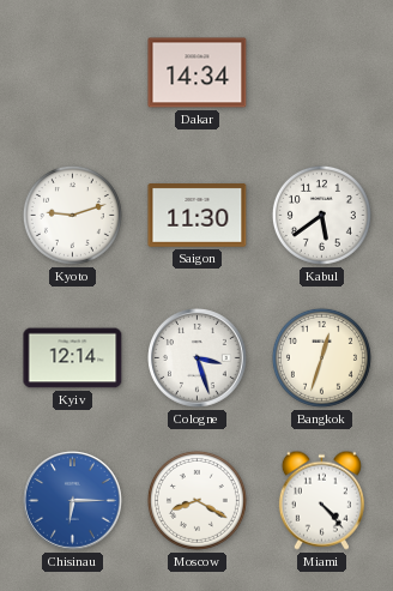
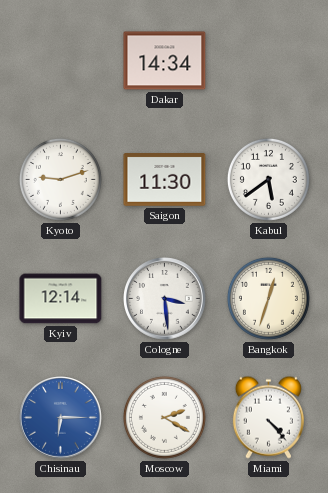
Cologne: 3:27 -> 3:29
Moscow: 8:20 -> 2:20
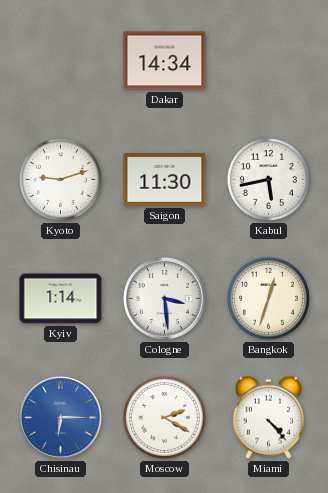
Kabul: 5:39 -> 5:43
Kyiv: 12:14 -> 1:14
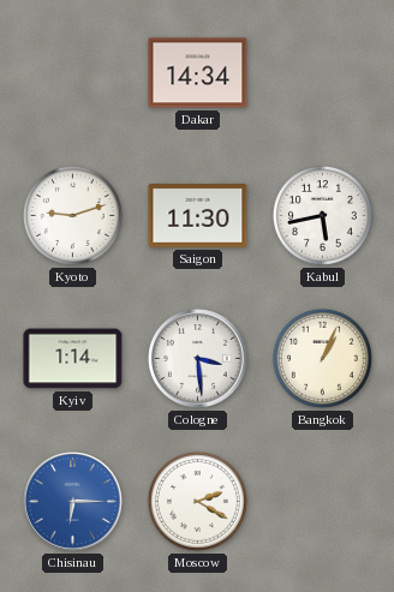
Bangkok: 12:33 -> 1:04
Miami: 4:23 -> none
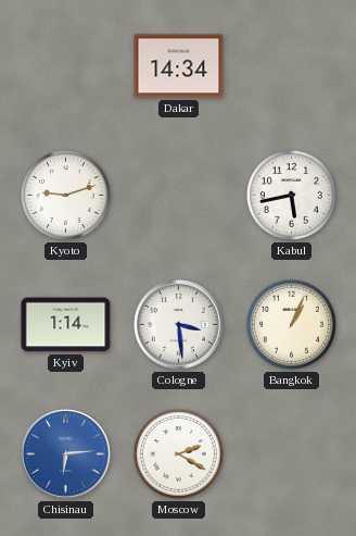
Saigon: 11:30 -> none
Chisinau: 6:15 -> 6:14
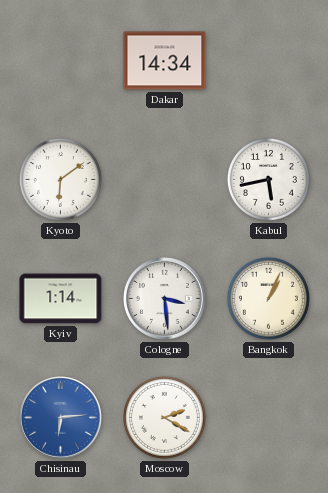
Kyoto: 9:12 -> 6:09
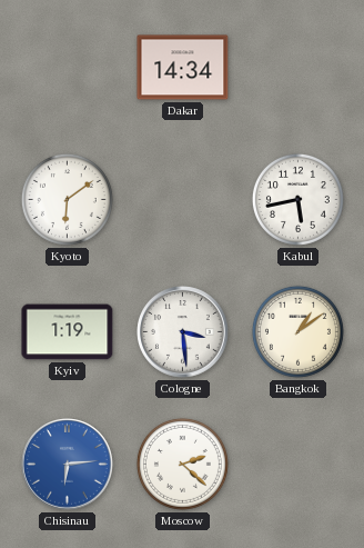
Kyiv: 1:14 -> 1:19
Bangkok: 1:04 -> 1:09
Moscow: 2:20 -> 2:22
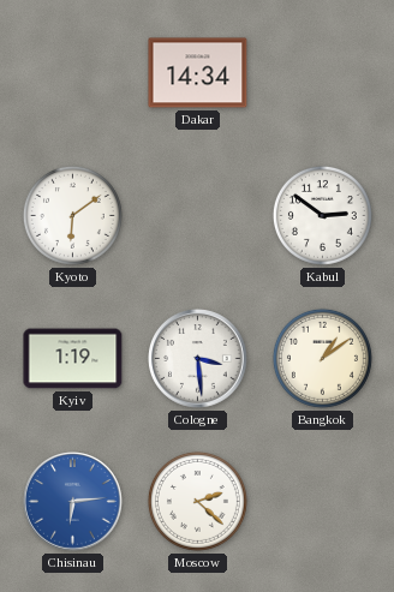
Kabul: 5:43 -> 2:51
